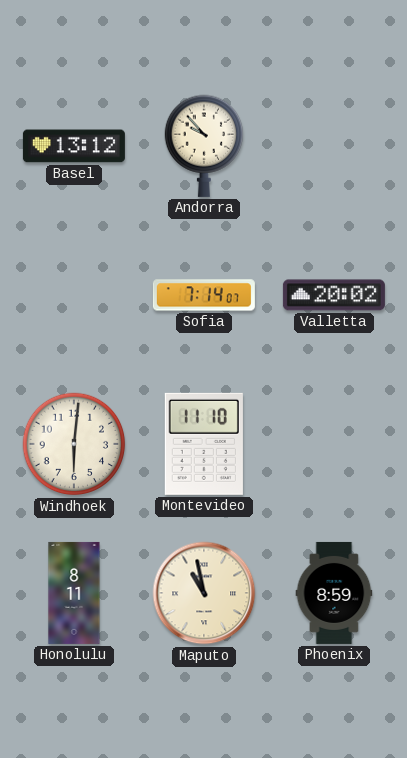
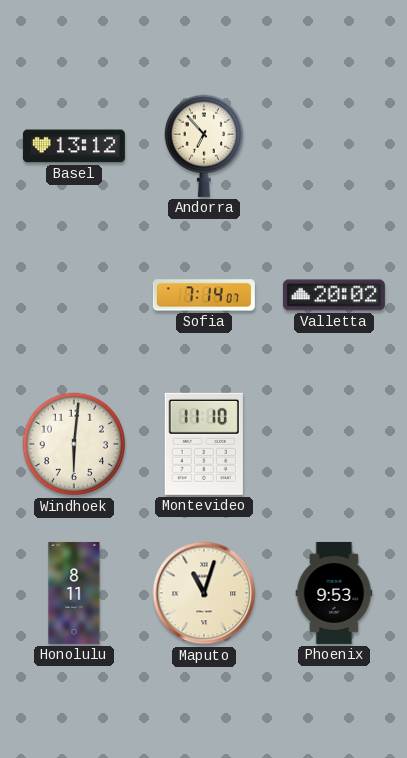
Andorra: 9:53 -> 6:53
Maputo: 10:58 -> 11:03
Phoenix: 8:59 -> 9:53
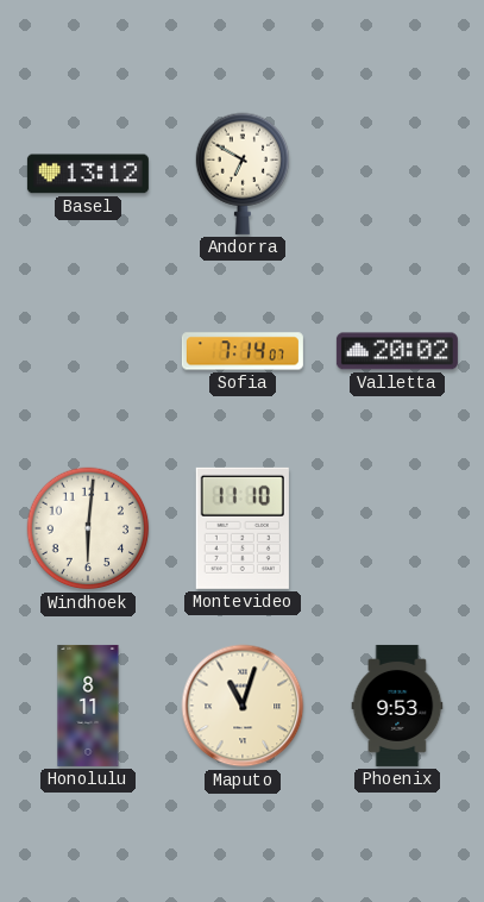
Andorra: 6:53 -> 6:50
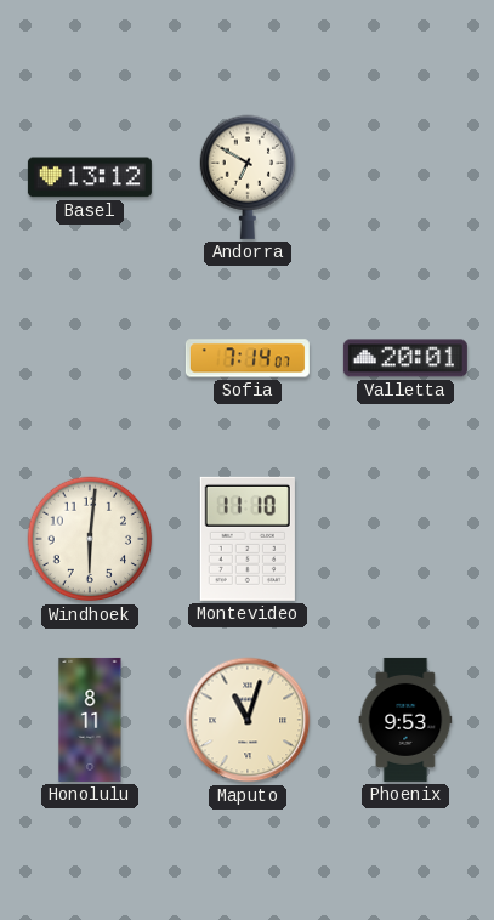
Valletta: 20:02 -> 20:01
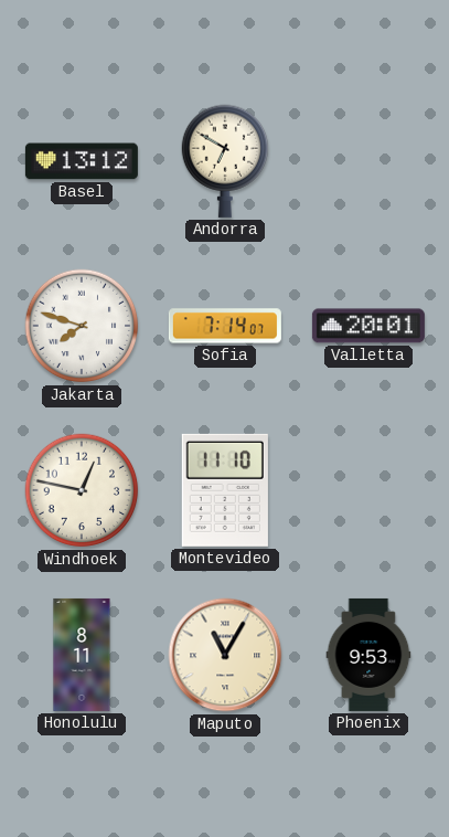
Jakarta: none -> 7:48
Windhoek: 6:01 -> 12:47
Maputo: 11:03 -> 11:05
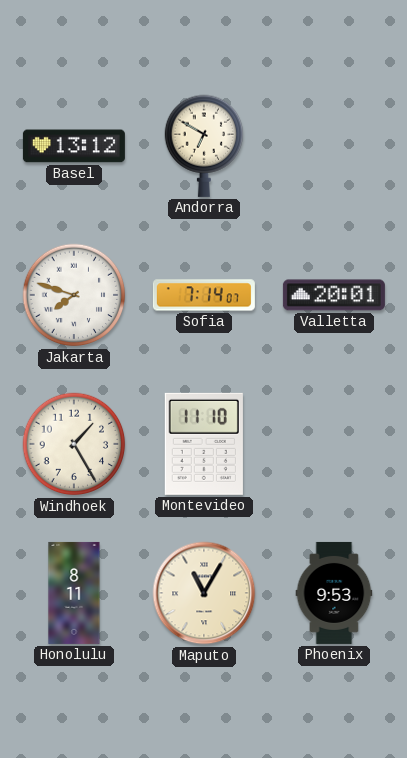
Windhoek: 12:47 -> 1:25
